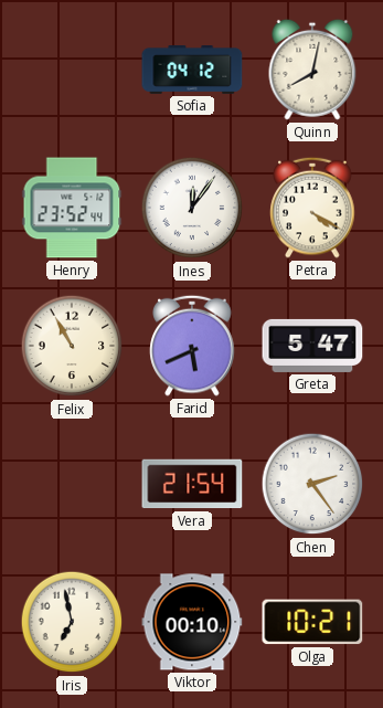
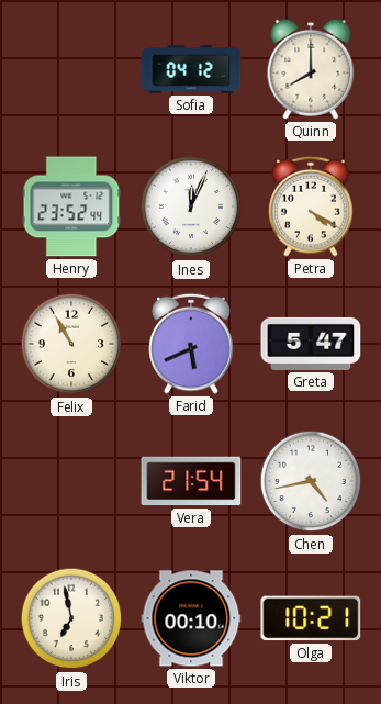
Quinn: 8:02 -> 8:00
Ines: 12:06 -> 12:04
Chen: 2:24 -> 4:43
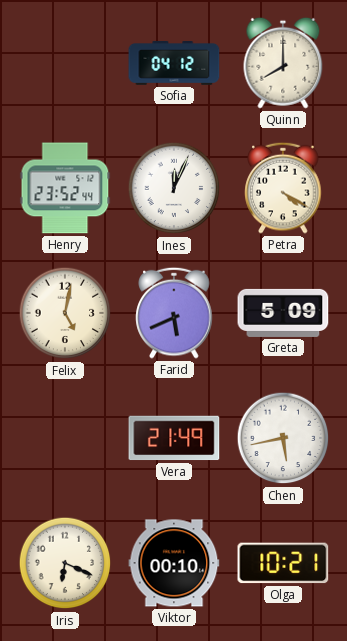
Felix: 10:55 -> 5:02
Greta: 5:47 -> 5:09
Vera: 21:54 -> 21:49
Chen: 4:43 -> 5:43
Iris: 6:58 -> 6:19
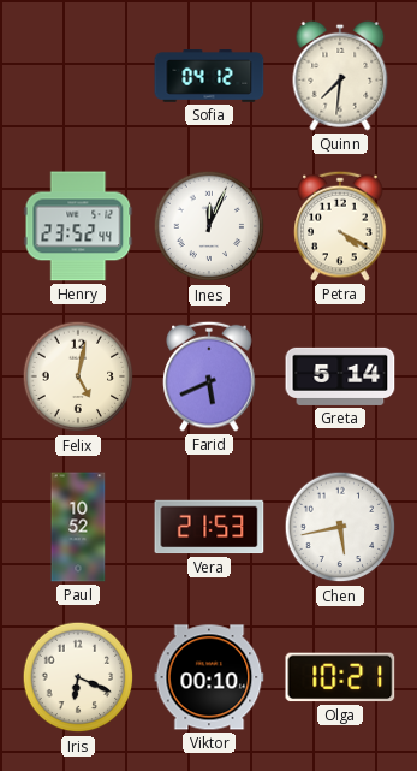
Quinn: 8:00 -> 7:31
Greta: 5:09 -> 5:14
Paul: none -> 10:52
Vera: 21:49 -> 21:53
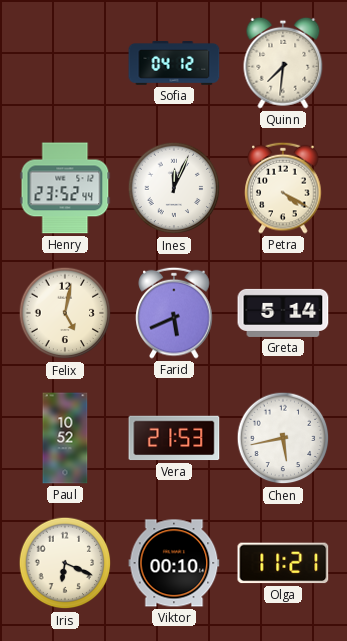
Olga: 10:21 -> 11:21
